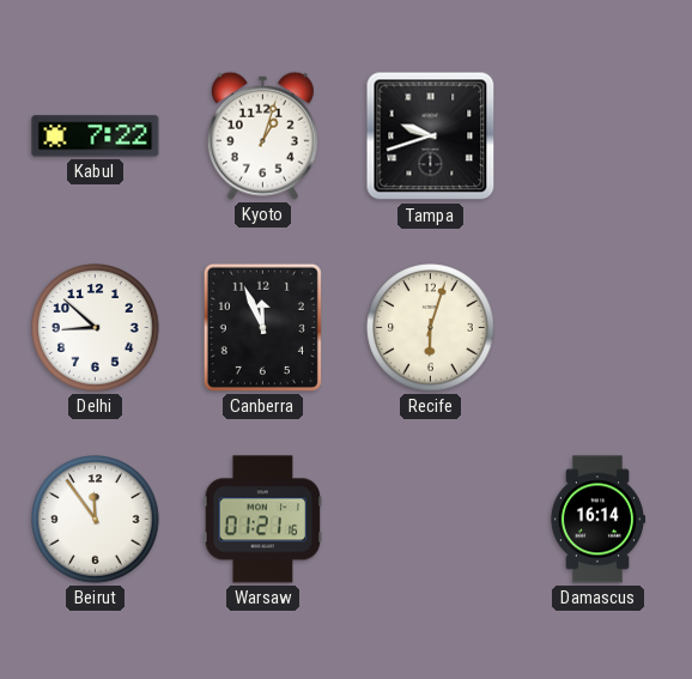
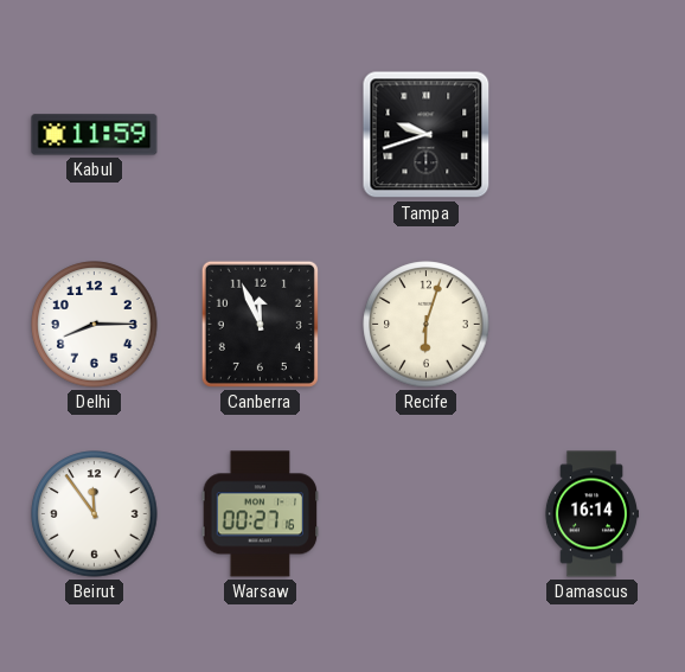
Kabul: 7:22 -> 11:59
Kyoto: 1:03 -> none
Delhi: 8:52 -> 8:15
Warsaw: 01:21 -> 00:27
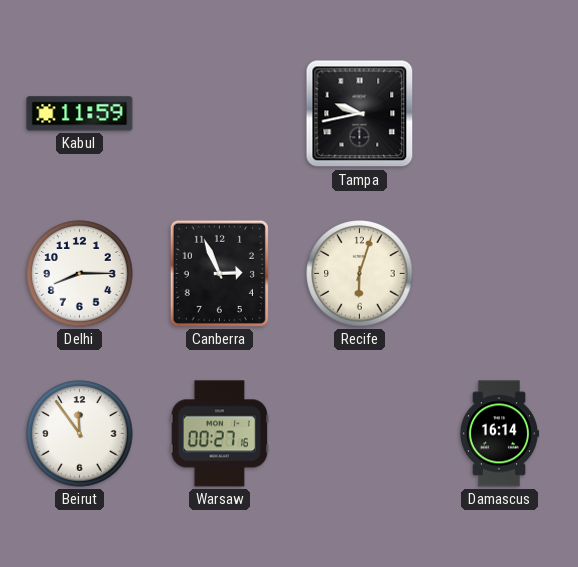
Tampa: 9:42 -> 9:43
Canberra: 11:56 -> 2:56
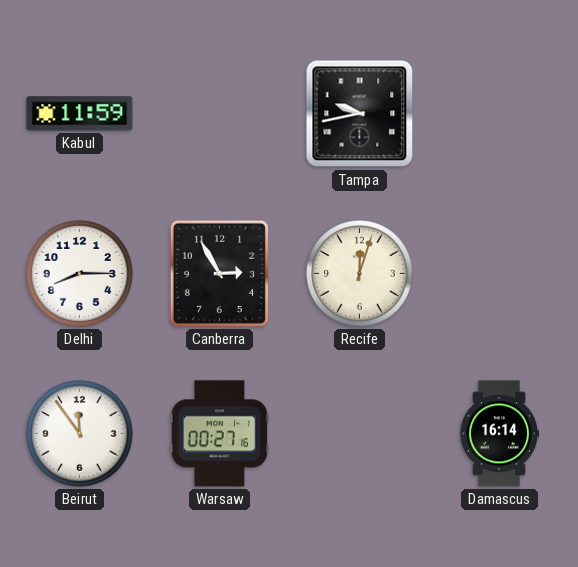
Canberra: 2:56 -> 2:55
Recife: 6:03 -> 12:03
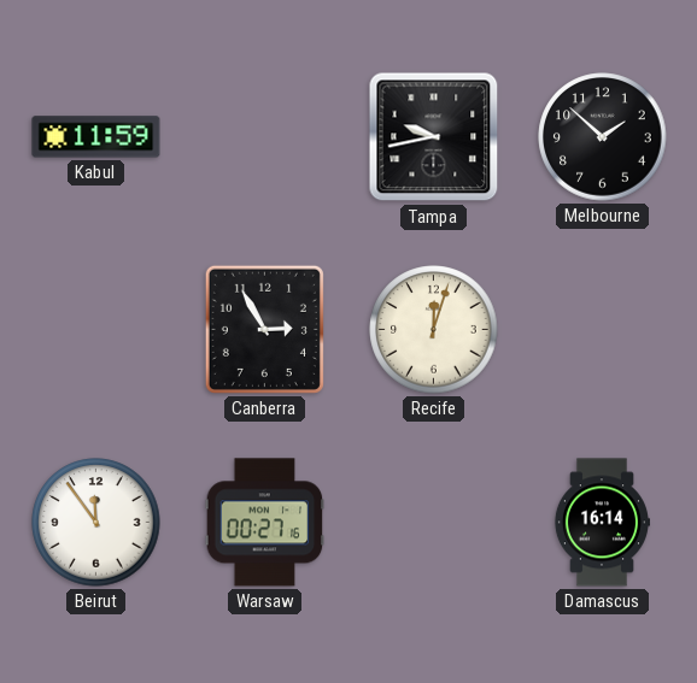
Melbourne: none -> 1:52
Delhi: 8:15 -> none
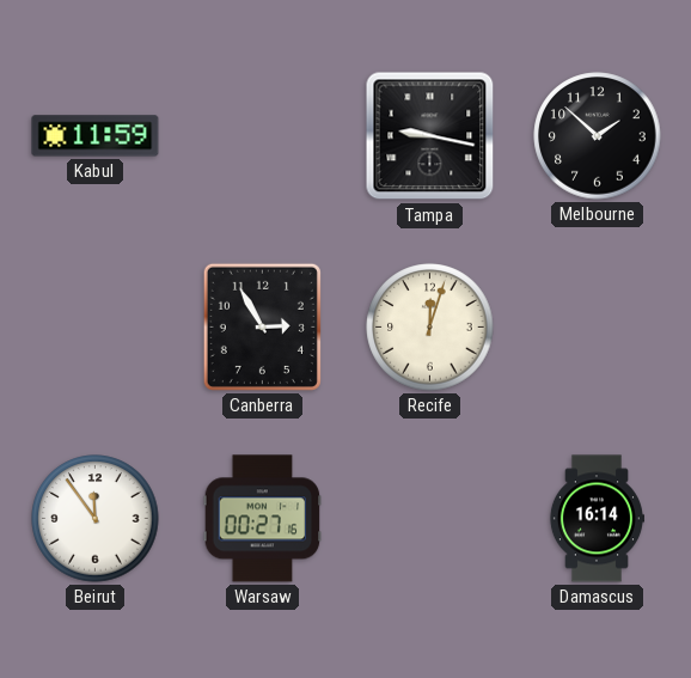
Tampa: 9:43 -> 9:17
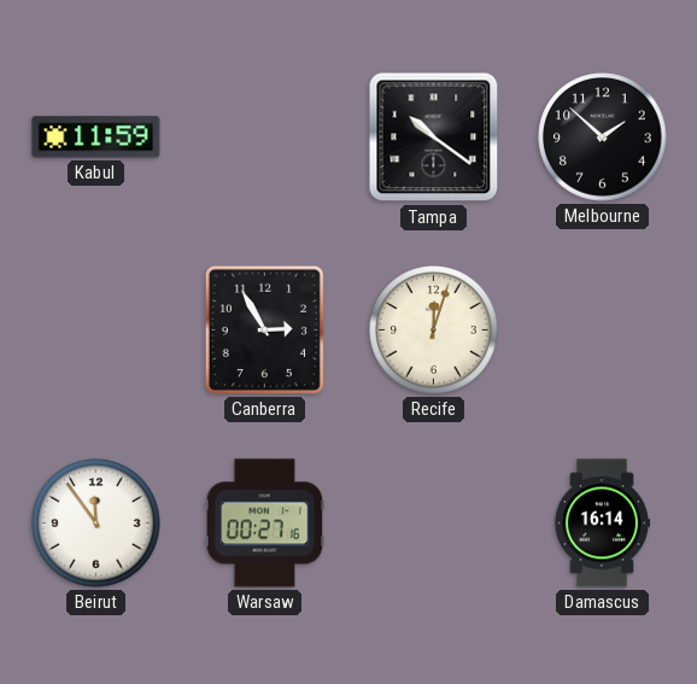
Tampa: 9:17 -> 10:21
